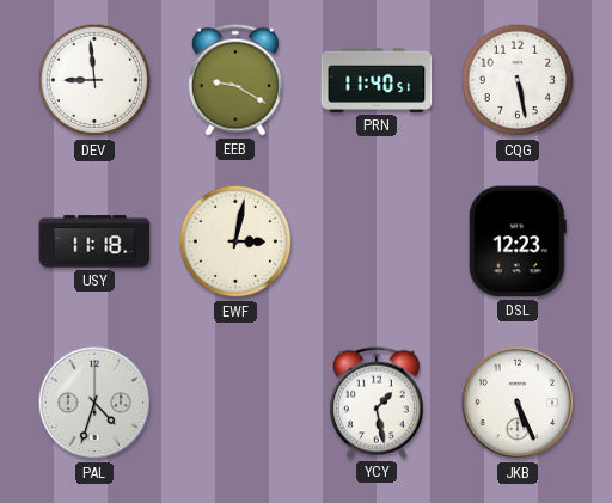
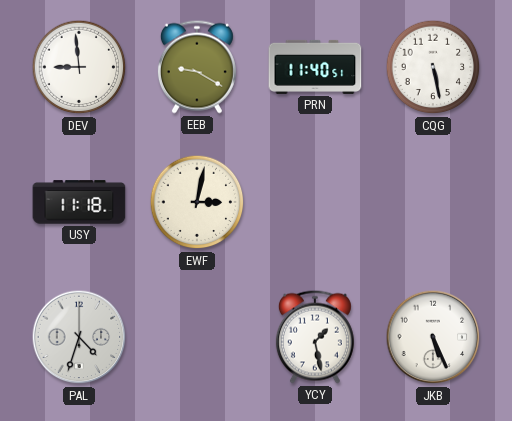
DSL: 12:23 -> none
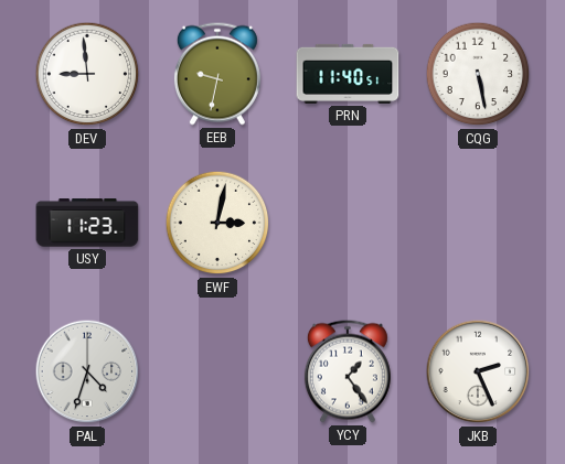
EEB: 9:20 -> 9:32
USY: 11:18 -> 11:23
YCY: 1:28 -> 1:24
JKB: 5:26 -> 2:26
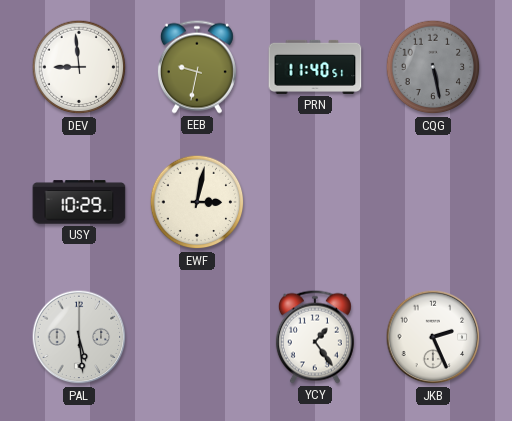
CQG dial: white -> grey
USY: 11:23 -> 10:29
PAL: 4:33 -> 5:29
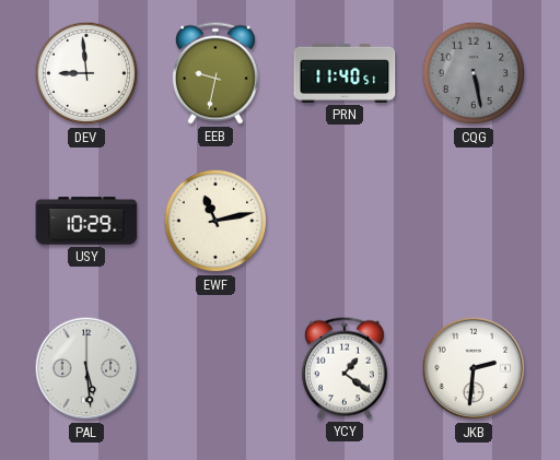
EWF: 3:02 -> 11:13
YCY: 1:24 -> 1:21
JKB: 2:26 -> 2:31
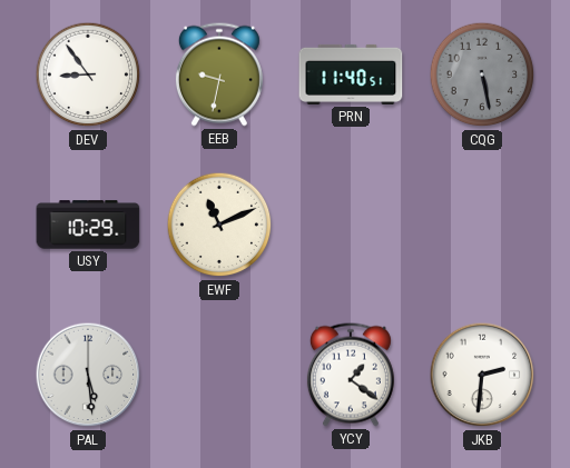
DEV: 8:59 -> 8:54
EWF: 11:13 -> 11:11
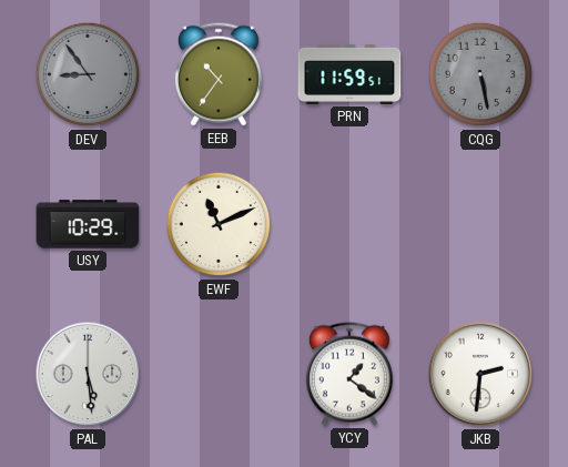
DEV dial: white -> grey
EEB: 9:32 -> 10:36
PRN: 11:40 -> 11:59
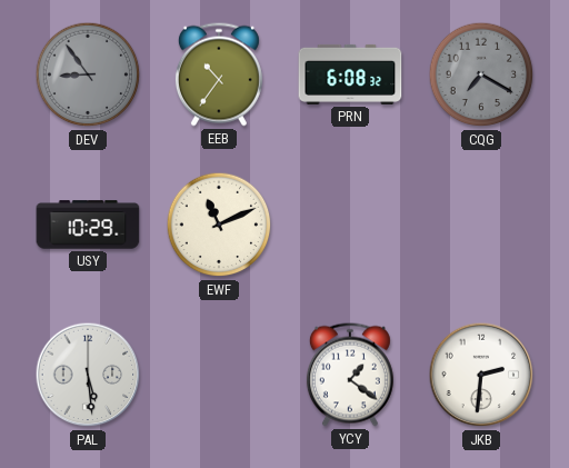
PRN: 11:59 -> 6:08
CQG: 5:28 -> 7:20
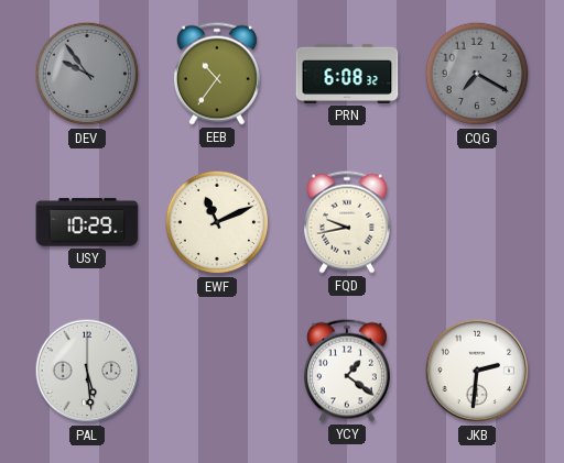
DEV: 8:54 -> 9:54
FQD: none -> 9:43
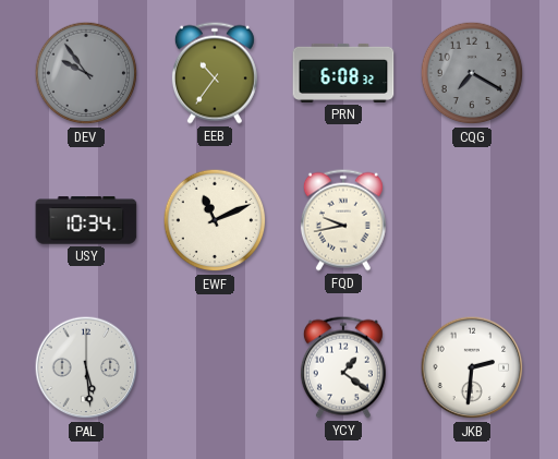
USY: 10:29 -> 10:34
